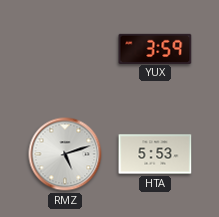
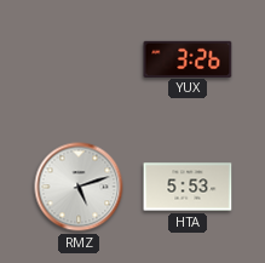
YUX: 3:59 -> 3:26
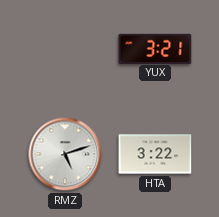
YUX: 3:26 -> 3:21
HTA: 5:53 -> 3:22
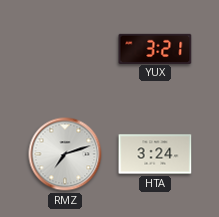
RMZ: 5:12 -> 7:12
HTA: 3:22 -> 3:24
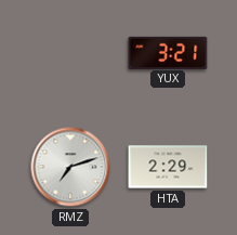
HTA: 3:24 -> 2:29
